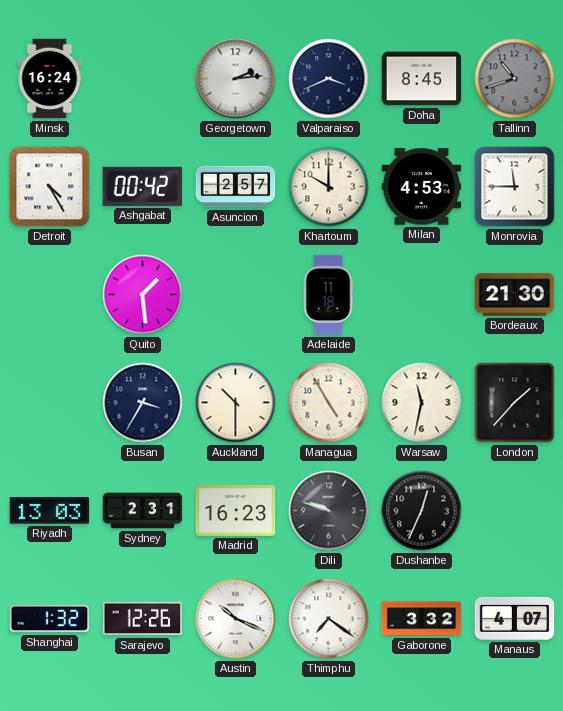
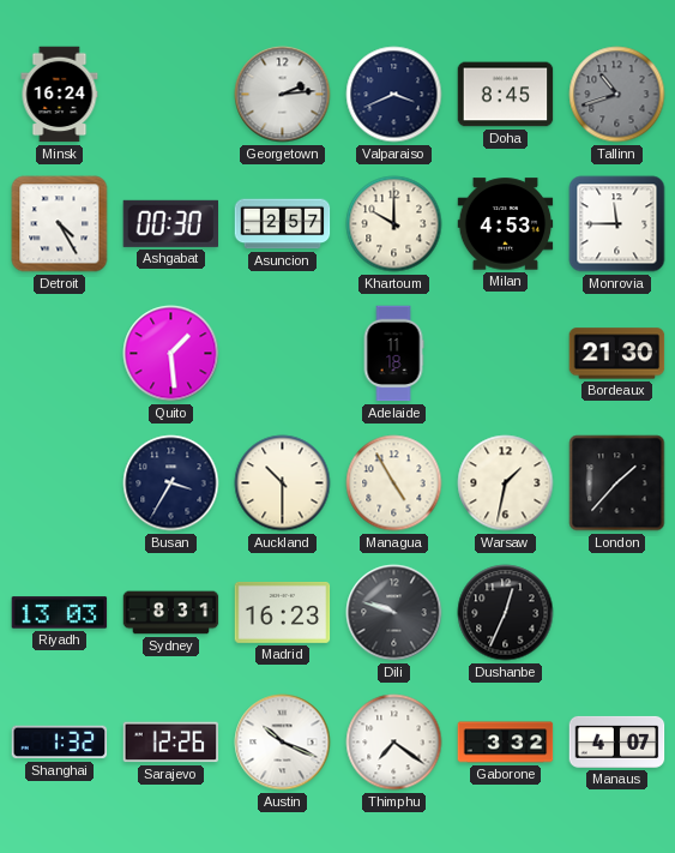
Ashgabat: 00:42 -> 00:30
Warsaw: 11:32 -> 1:32
Sydney: 2:31 -> 8:31
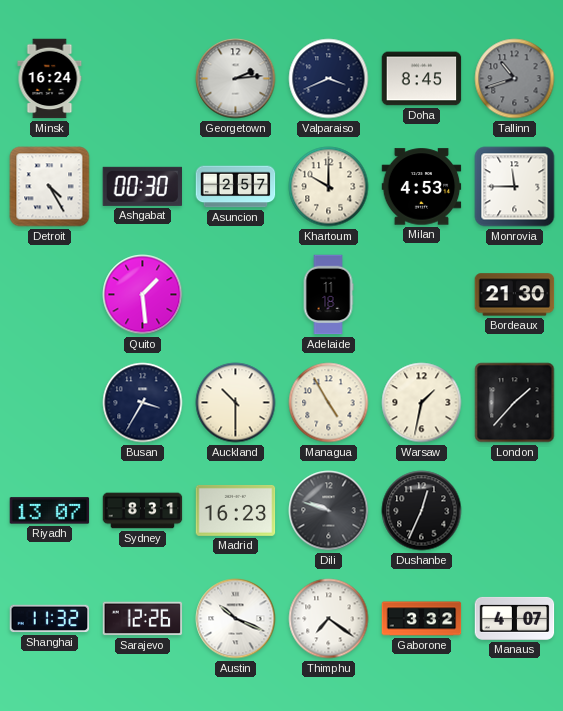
Riyadh: 13:03 -> 13:07
Shanghai: 1:32 -> 11:32
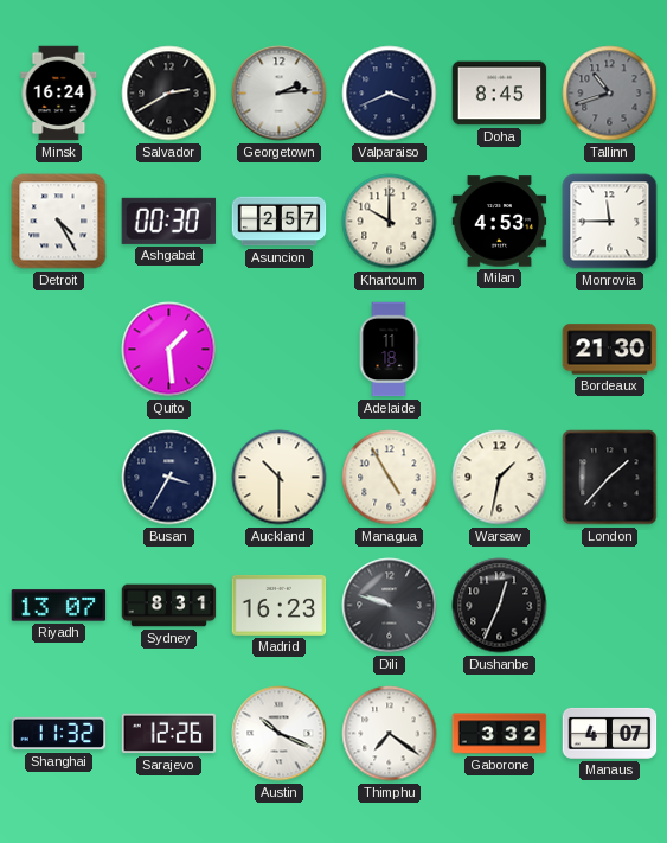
Salvador: none -> 2:40
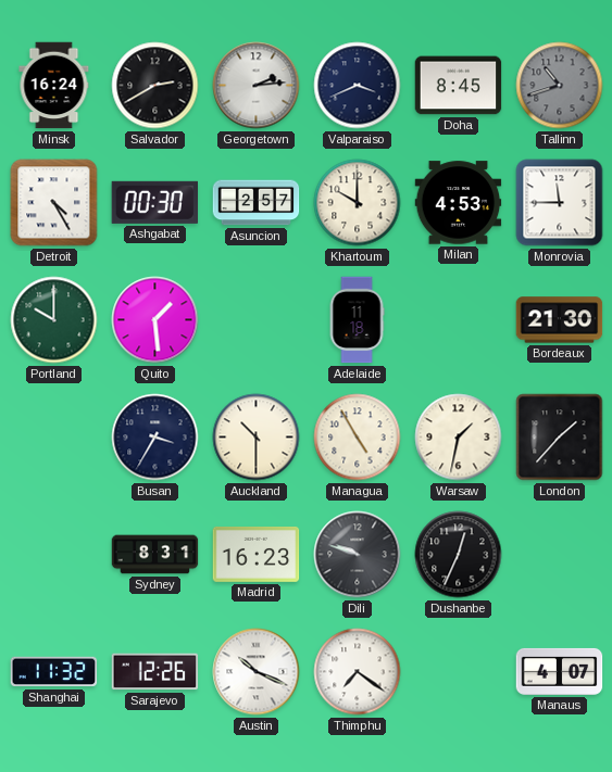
Portland: none -> 10:00
Riyadh: 13:07 -> none
Gaborone: 3:32 -> none
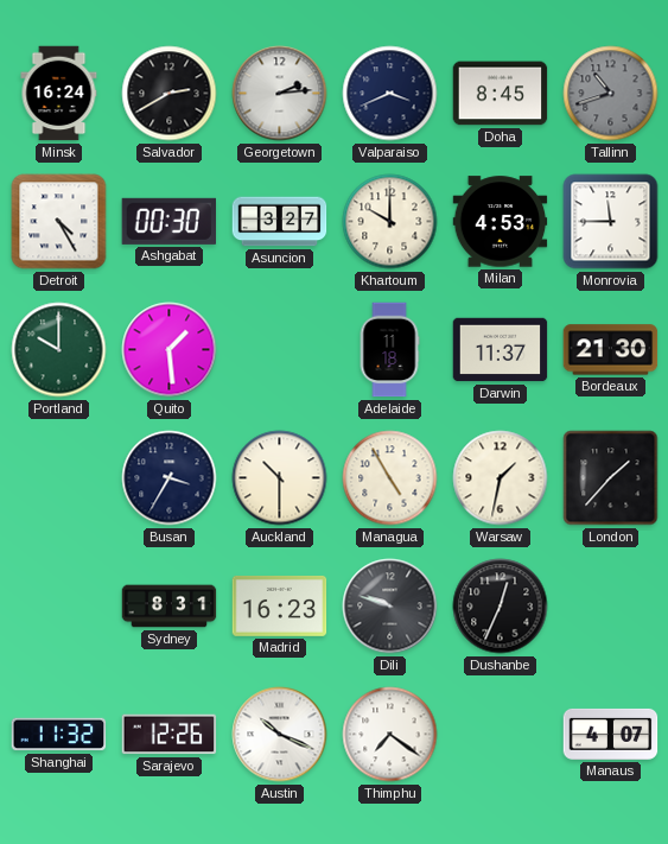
Asuncion: 2:57 -> 3:27
Darwin: none -> 11:37
